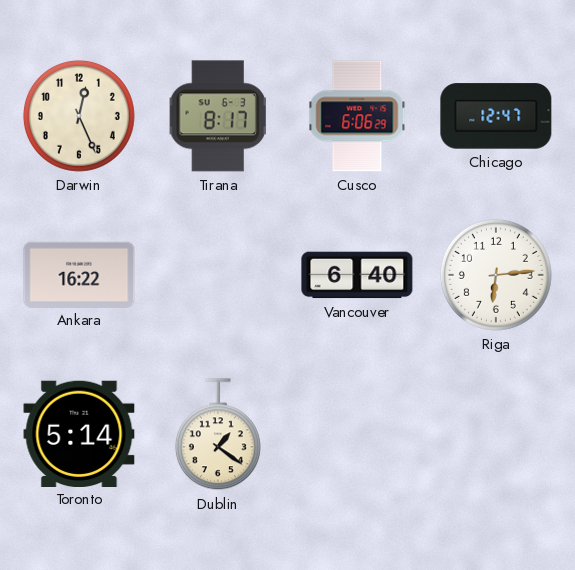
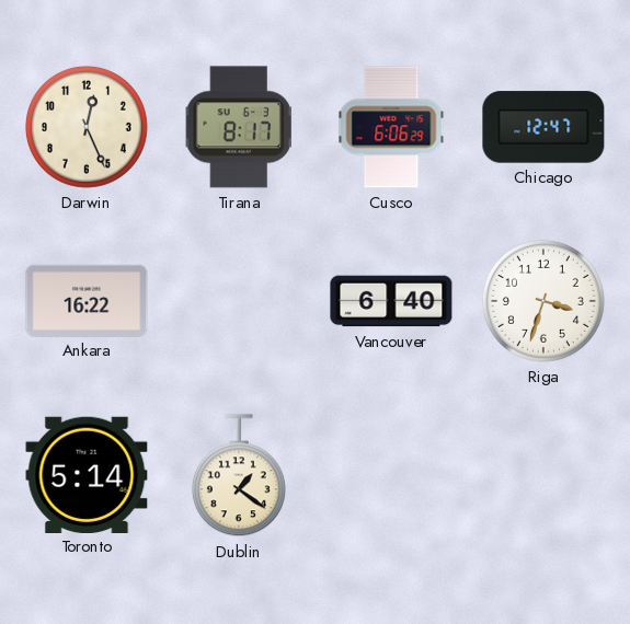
Riga: 6:14 -> 3:33
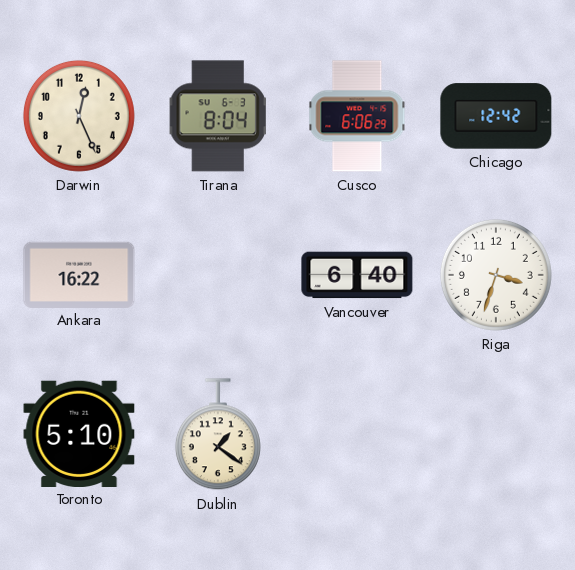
Tirana: 8:17 -> 8:04
Chicago: 12:47 -> 12:42
Toronto: 5:14 -> 5:10
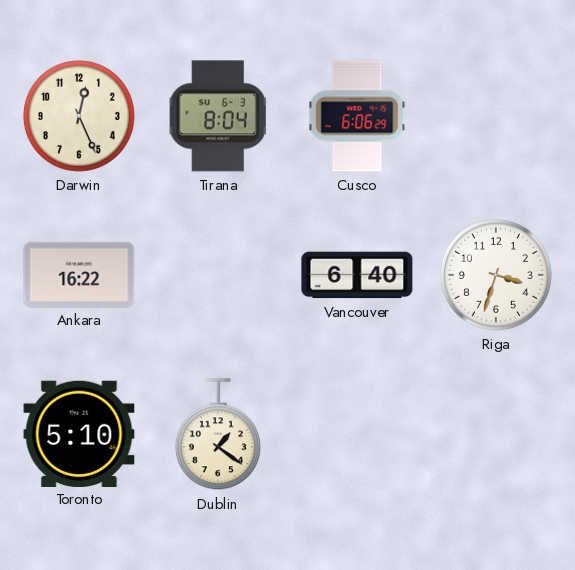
Chicago: 12:42 -> none
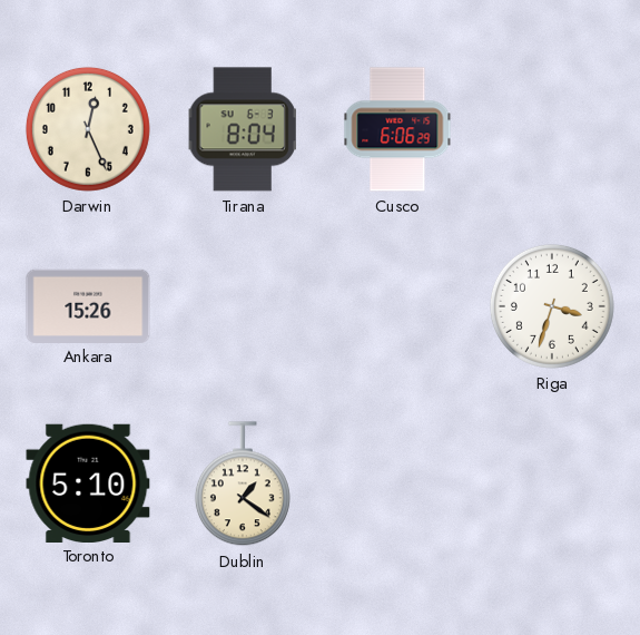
Ankara: 16:22 -> 15:26
Vancouver: 6:40 -> none
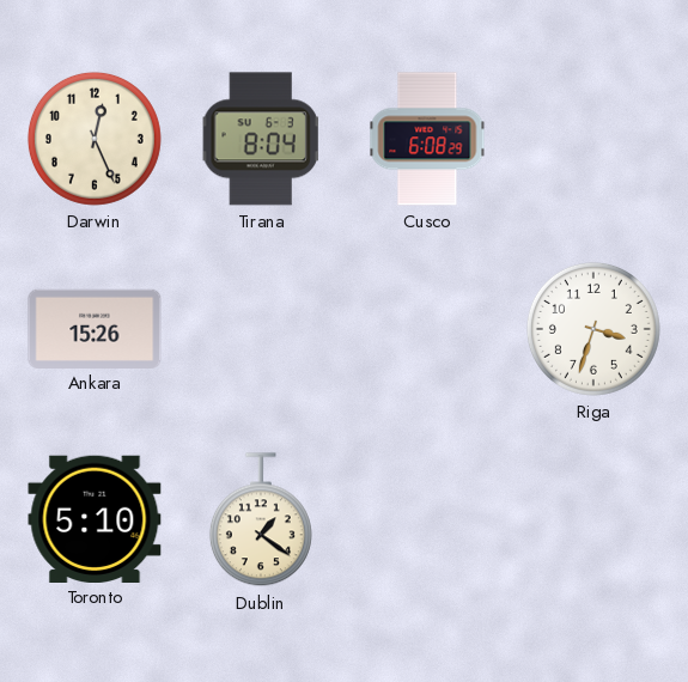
Cusco: 6:06 -> 6:08
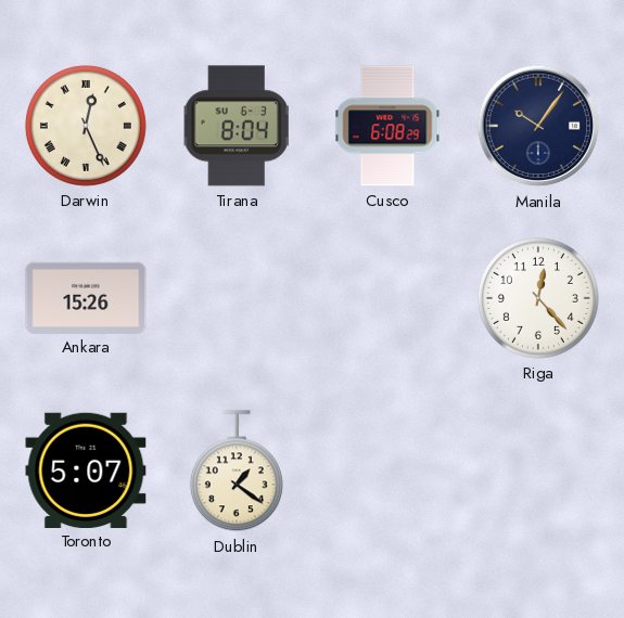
Darwin numerals: Arabic -> Roman
Manila: none -> 10:06
Riga: 3:33 -> 12:23
Toronto: 5:10 -> 5:07
